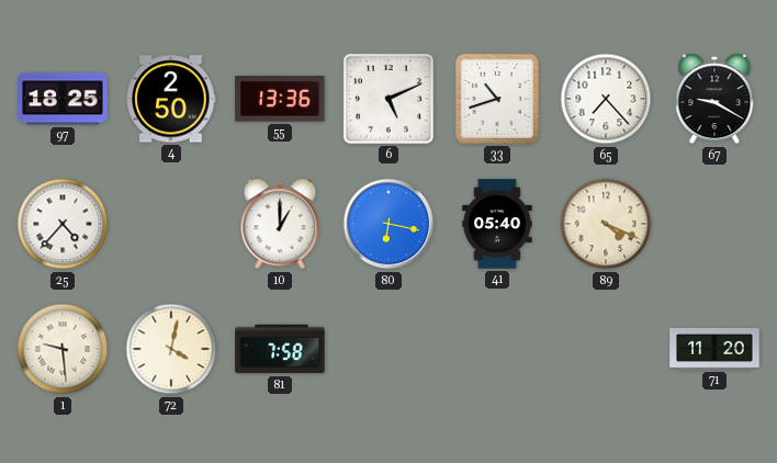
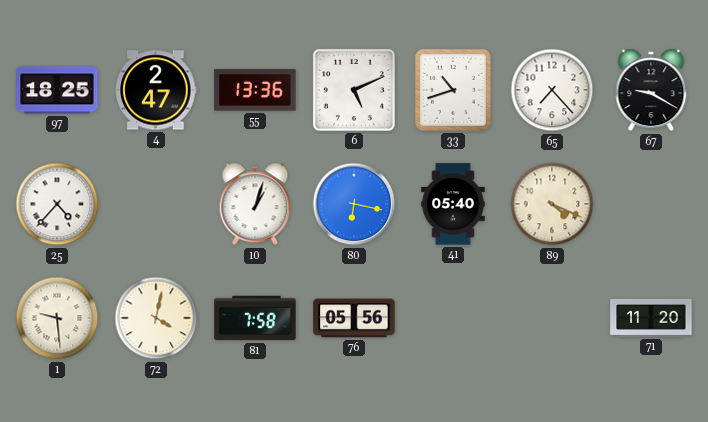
4: 2:50 -> 2:47
10: 1:00 -> 1:03
76: none -> 05:56
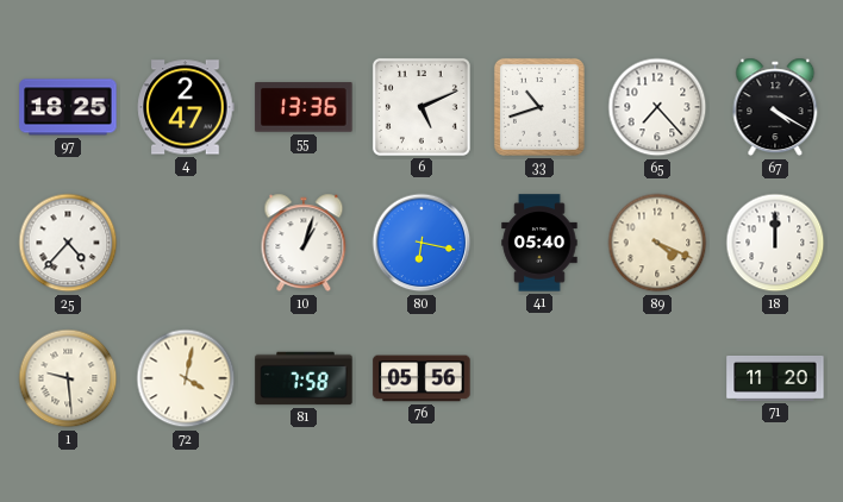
67: 9:20 -> 4:20
18: none -> 12:00
